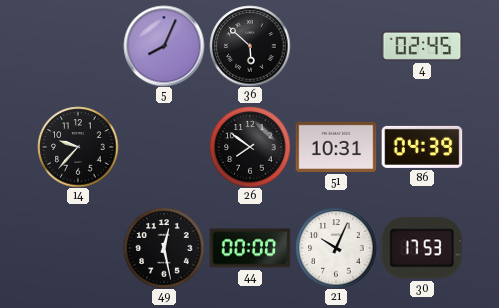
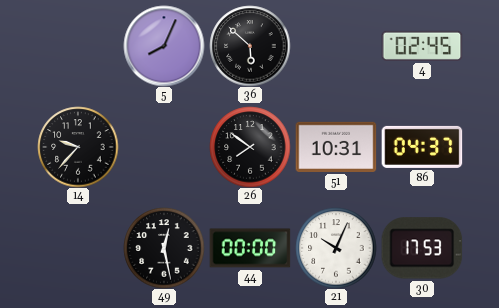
86: 04:39 -> 04:37
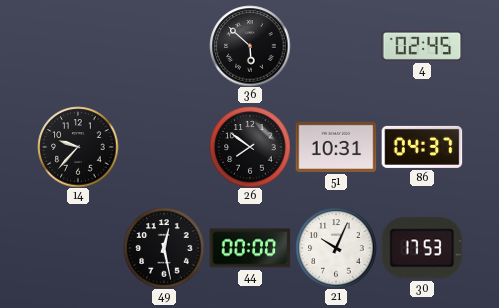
5: 8:04 -> none
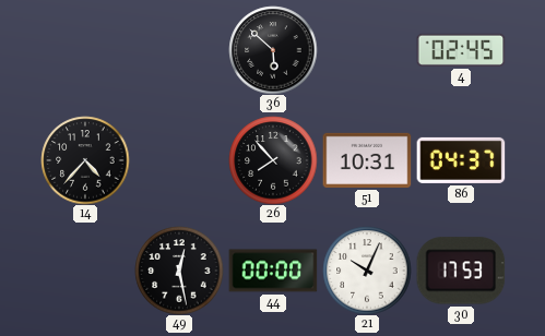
14: 9:37 -> 4:37
26: 7:51 -> 7:53
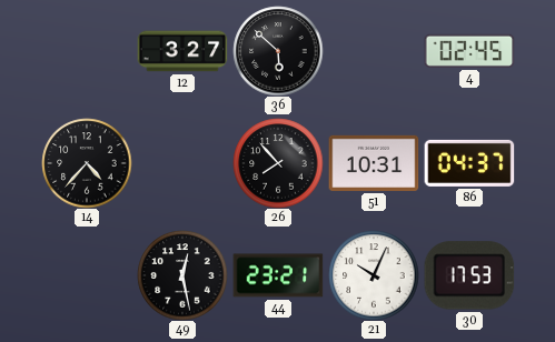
12: none -> 3:27
44: 00:00 -> 23:21
